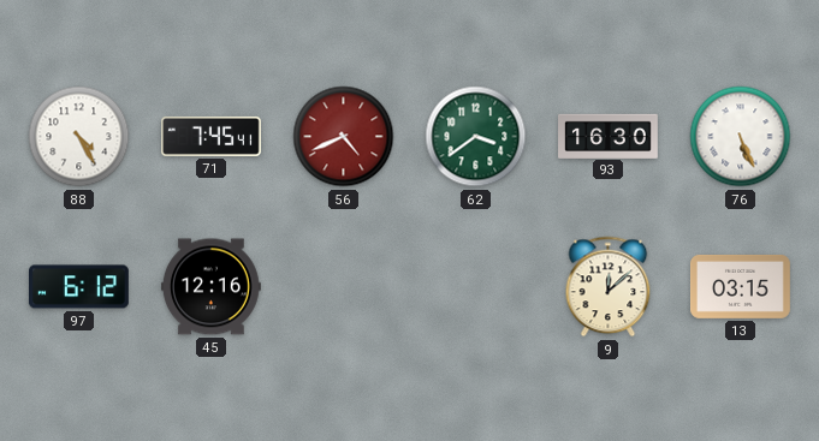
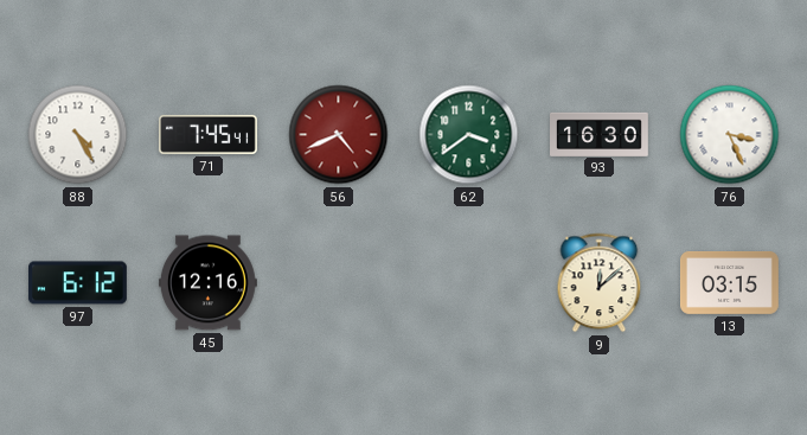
76: 5:26 -> 3:26
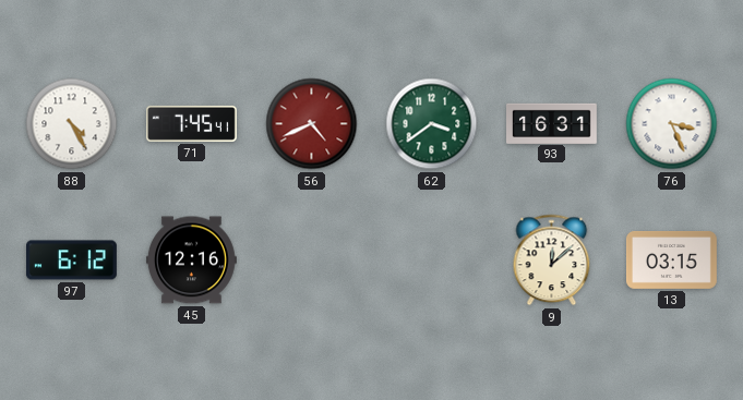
93: 16:30 -> 16:31
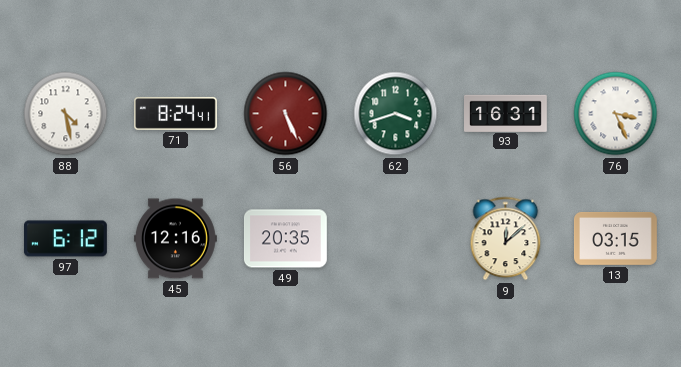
88: 4:25 -> 4:28
71: 7:45 -> 8:24
56: 4:41 -> 5:26
62: 3:39 -> 3:42
49: none -> 20:35
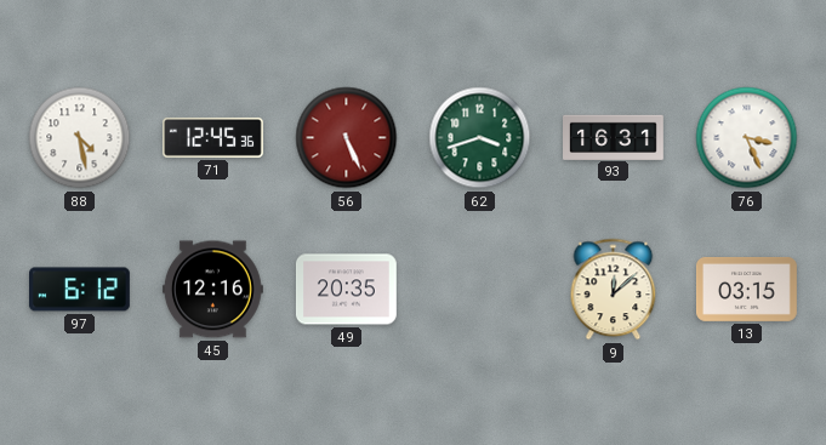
71: 8:24 -> 12:45
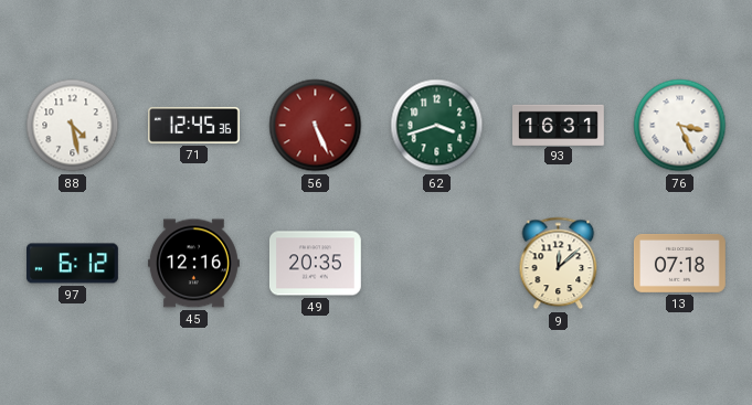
13: 03:15 -> 07:18
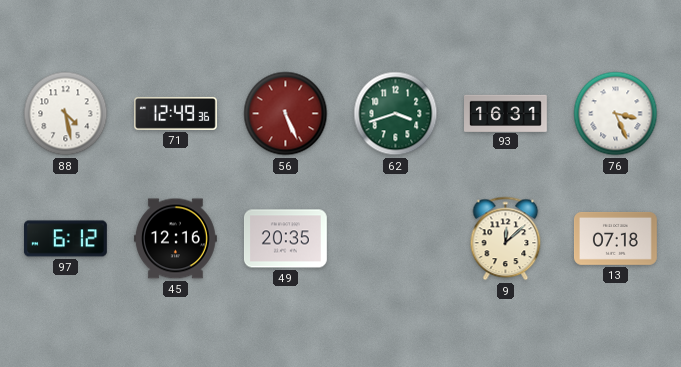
71: 12:45 -> 12:49
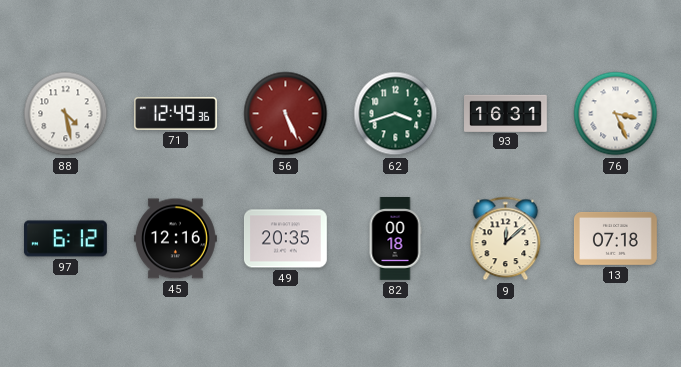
82: none -> 00:18
